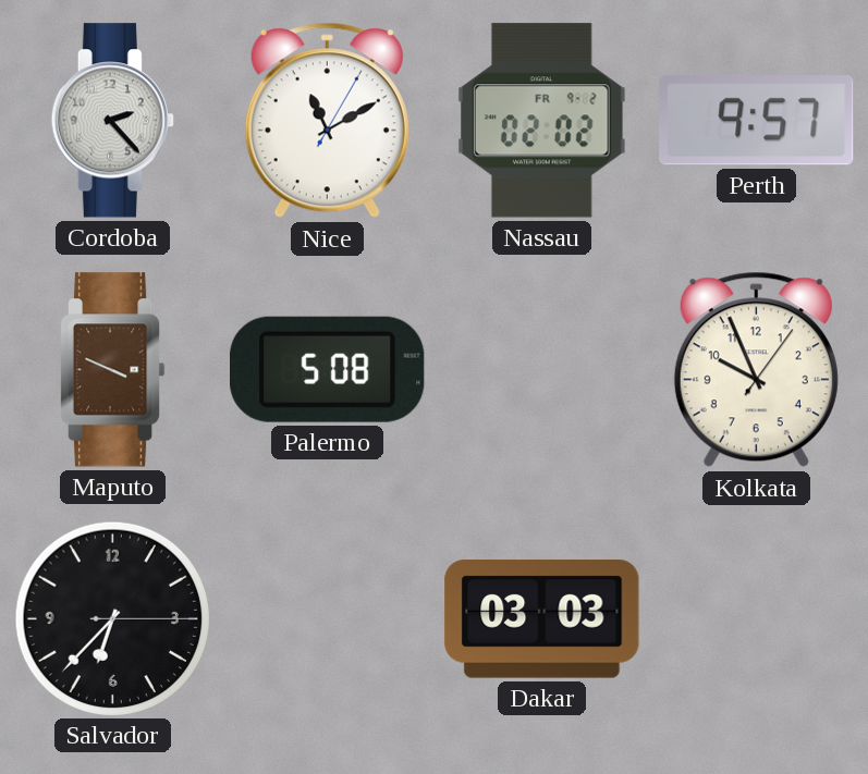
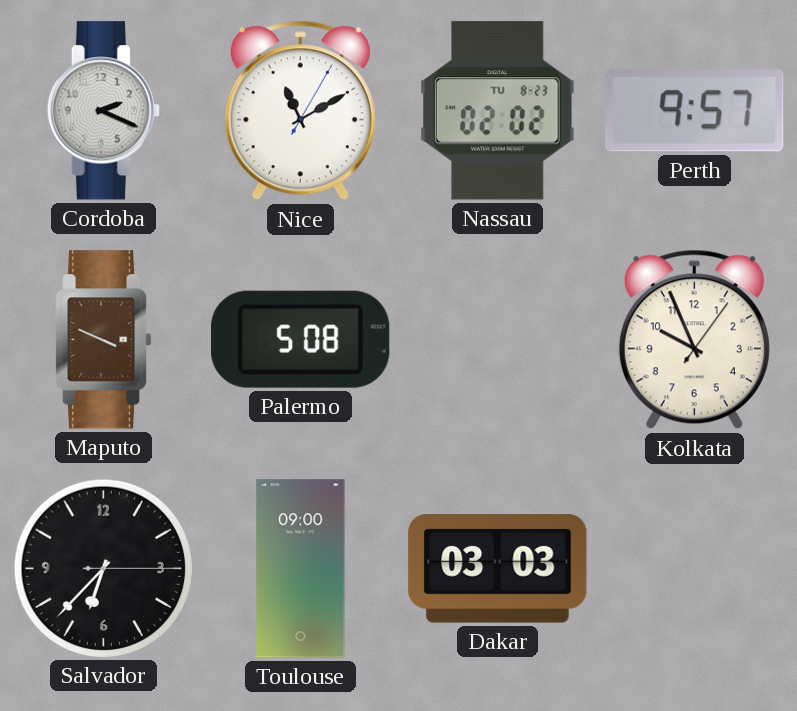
Cordoba: 2:23 -> 2:19
Nassau date: FR 9-2 -> TU 8-23
Toulouse: none -> 09:00
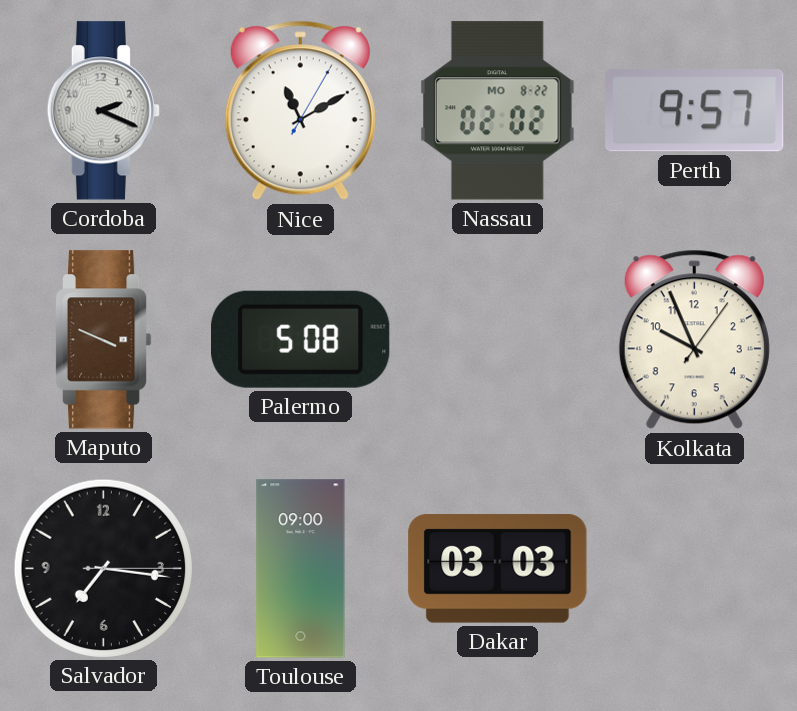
Nassau date: TU 8-23 -> MO 8-22
Salvador: 6:37 -> 7:16
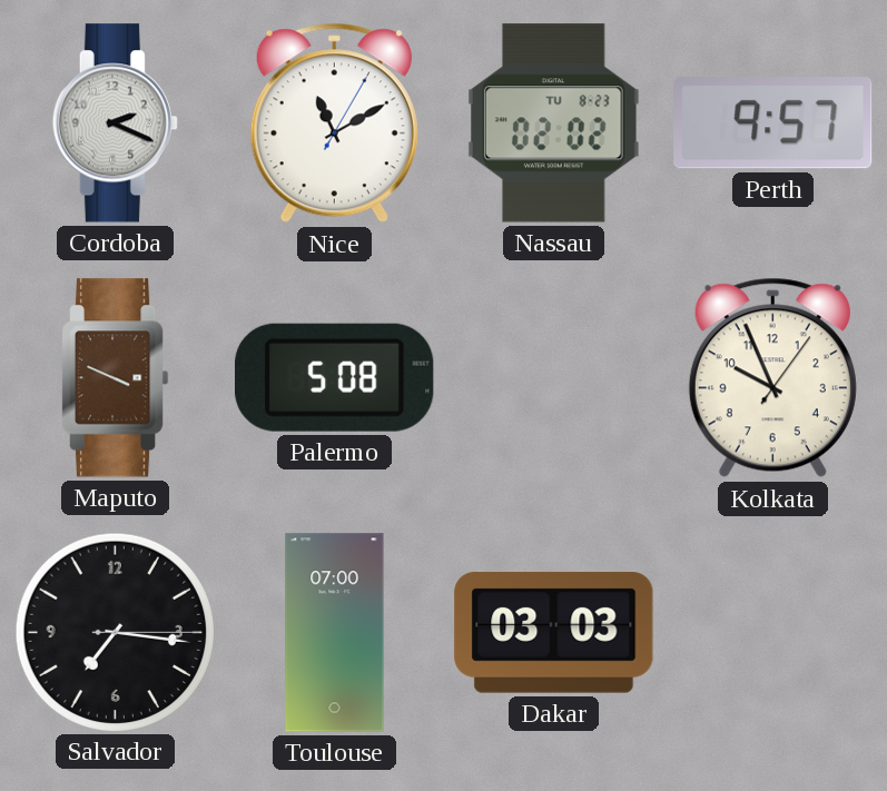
Nassau date: MO 8-22 -> TU 8-23
Toulouse: 09:00 -> 07:00
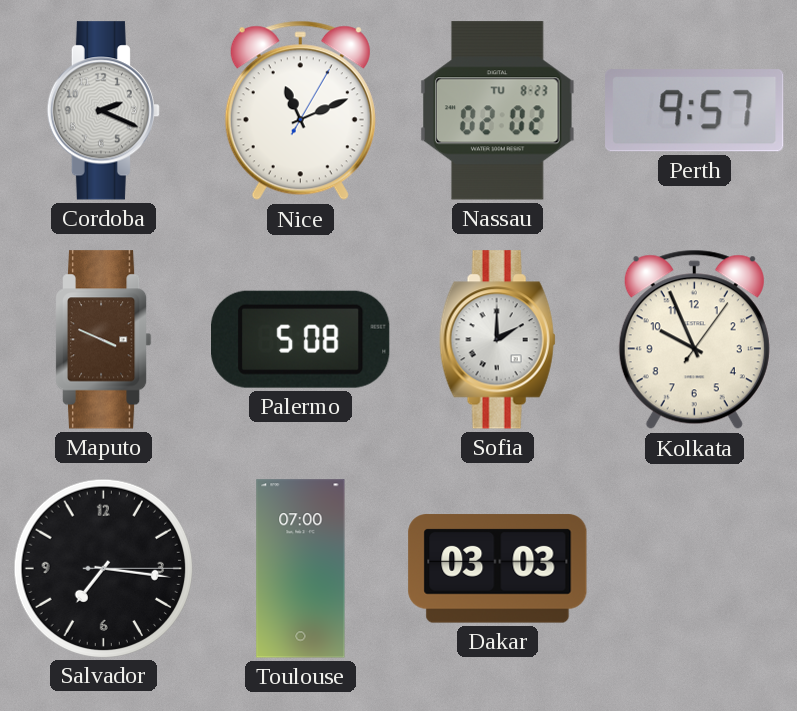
Nice: 11:10 -> 11:11
Sofia: none -> 2:00
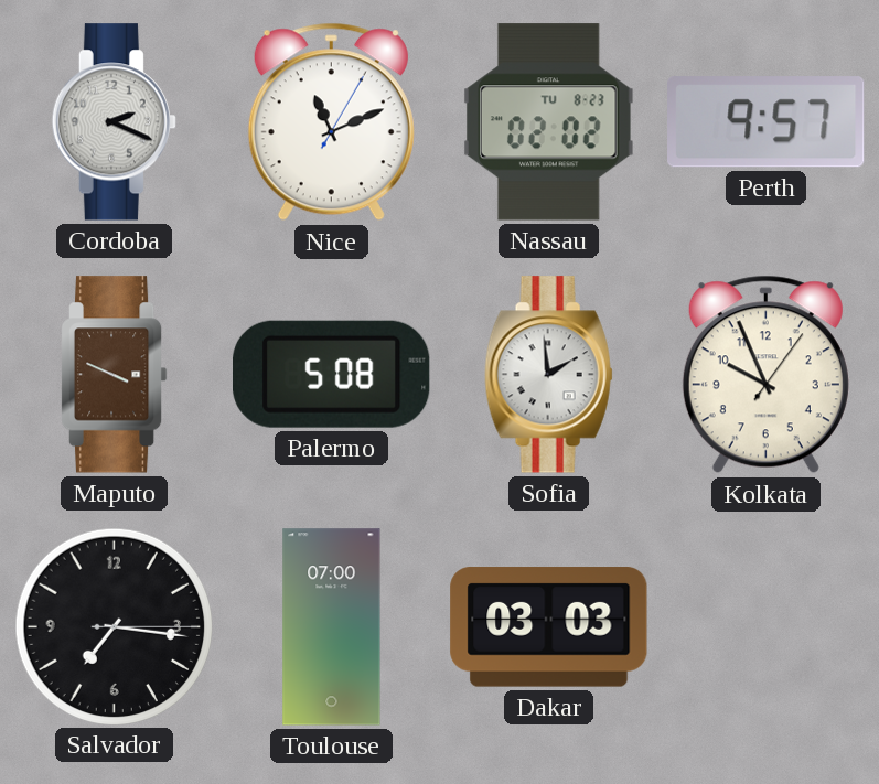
Sofia: 2:00 -> 1:59
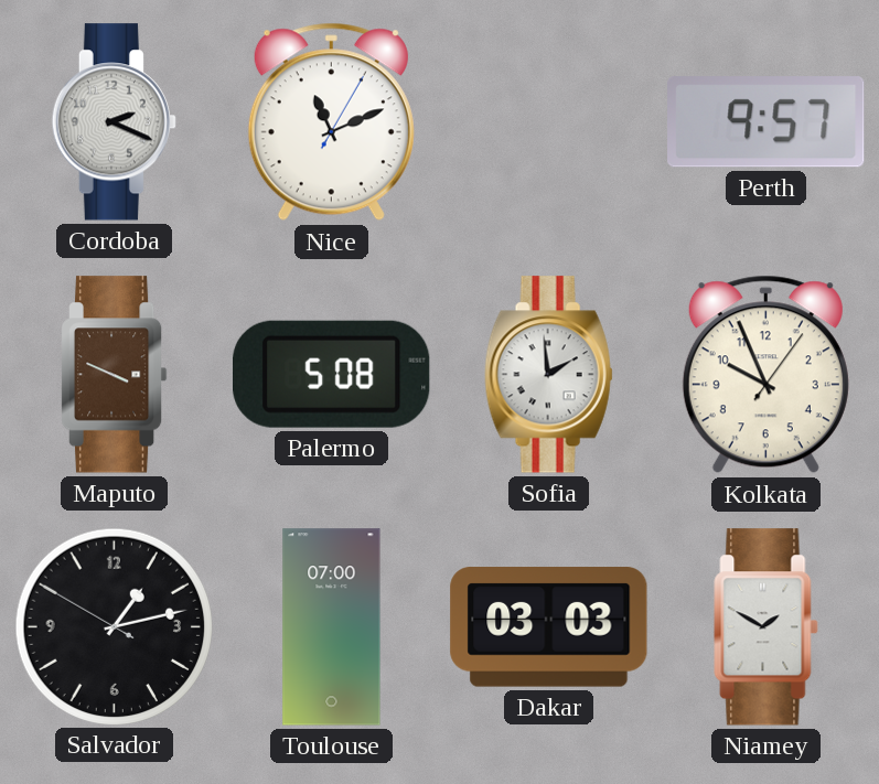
Nassau: 02:02 -> none
Salvador: 7:16 -> 1:12
Niamey: none -> 1:50
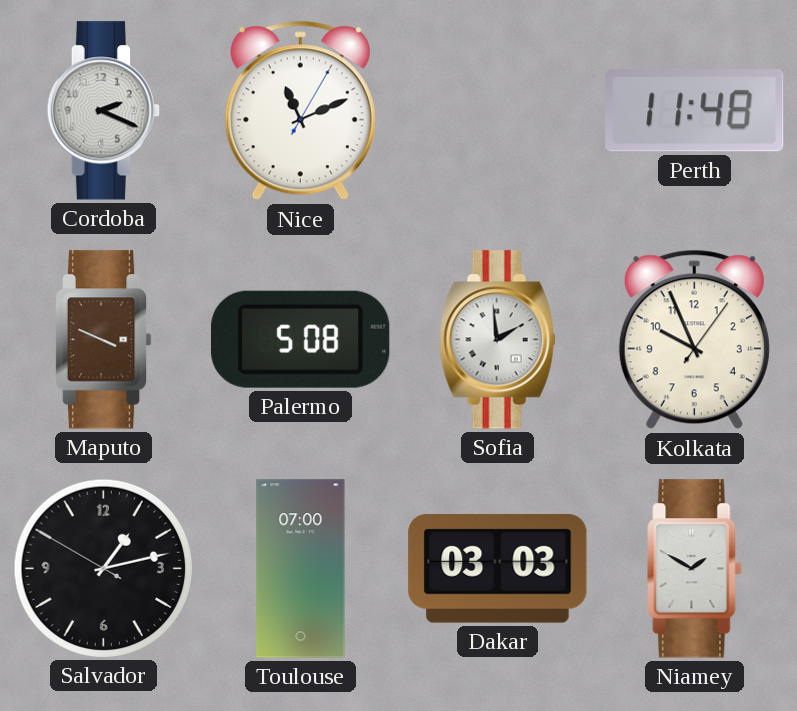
Perth: 9:57 -> 11:48
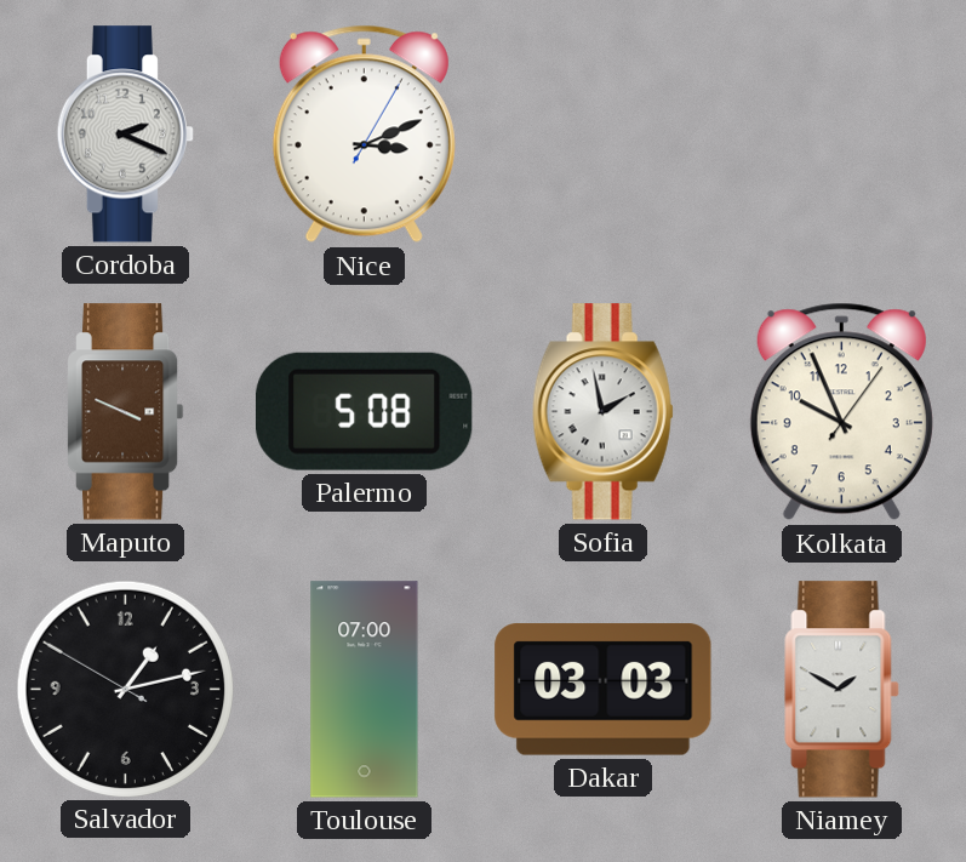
Nice: 11:11 -> 3:11
Perth: 11:48 -> none
Sofia: 1:59 -> 1:58
